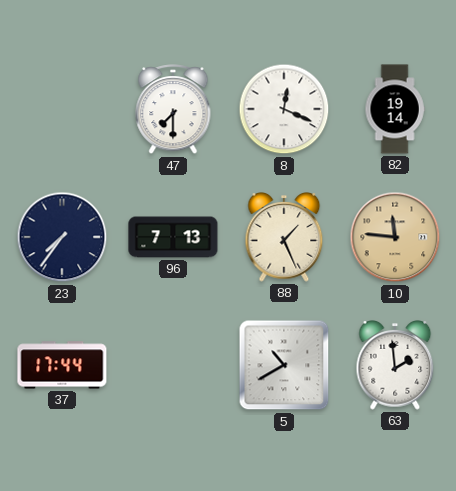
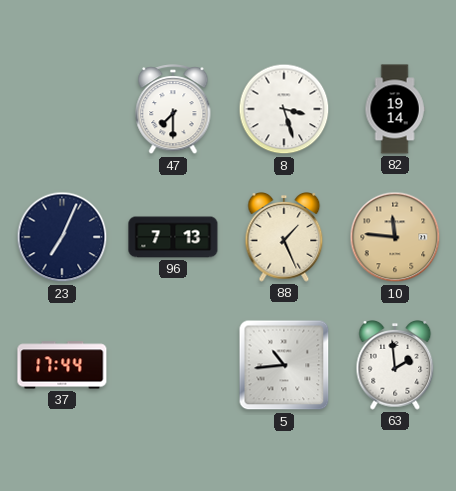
8: 12:19 -> 3:27
23: 7:36 -> 7:04
5: 10:40 -> 10:44
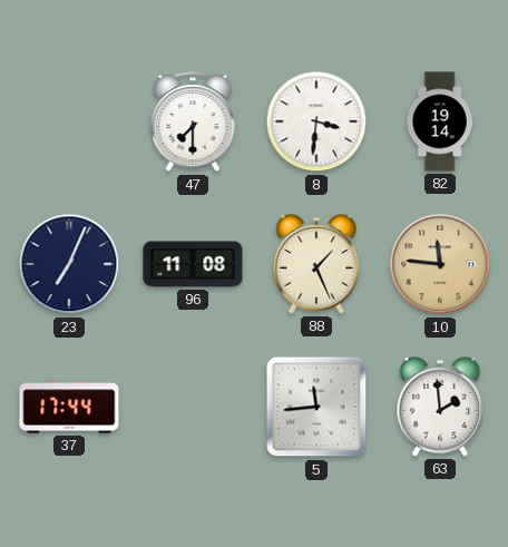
8: 3:27 -> 3:31
96: 7:13 -> 11:08
5: 10:44 -> 11:44
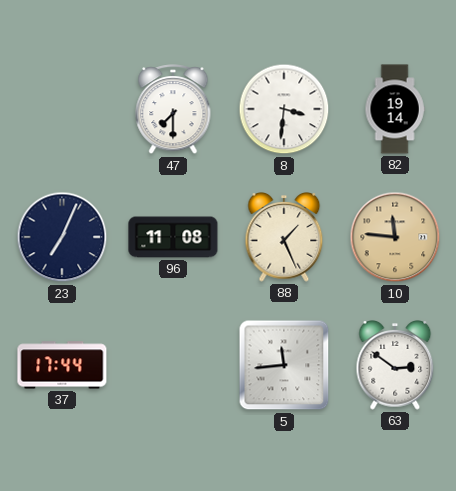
63: 1:59 -> 2:51
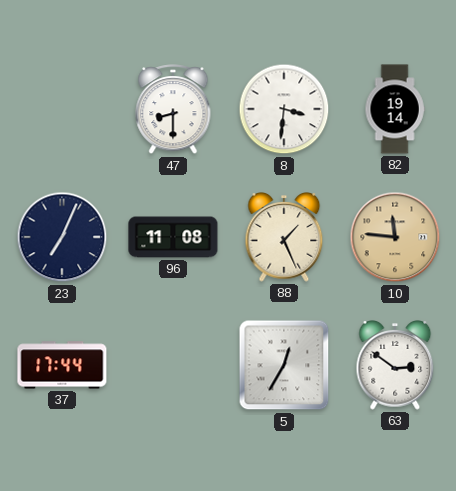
47: 7:30 -> 8:30
5: 11:44 -> 12:35
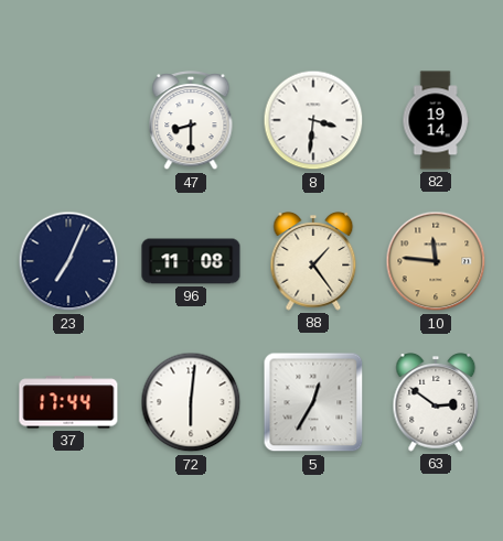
88: 1:26 -> 1:24
72: none -> 6:01
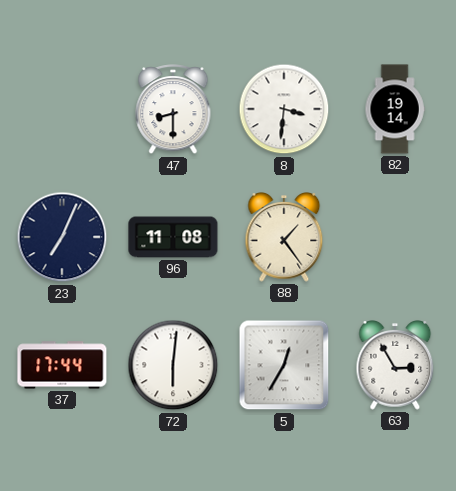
10: 11:46 -> none
63: 2:51 -> 2:55
